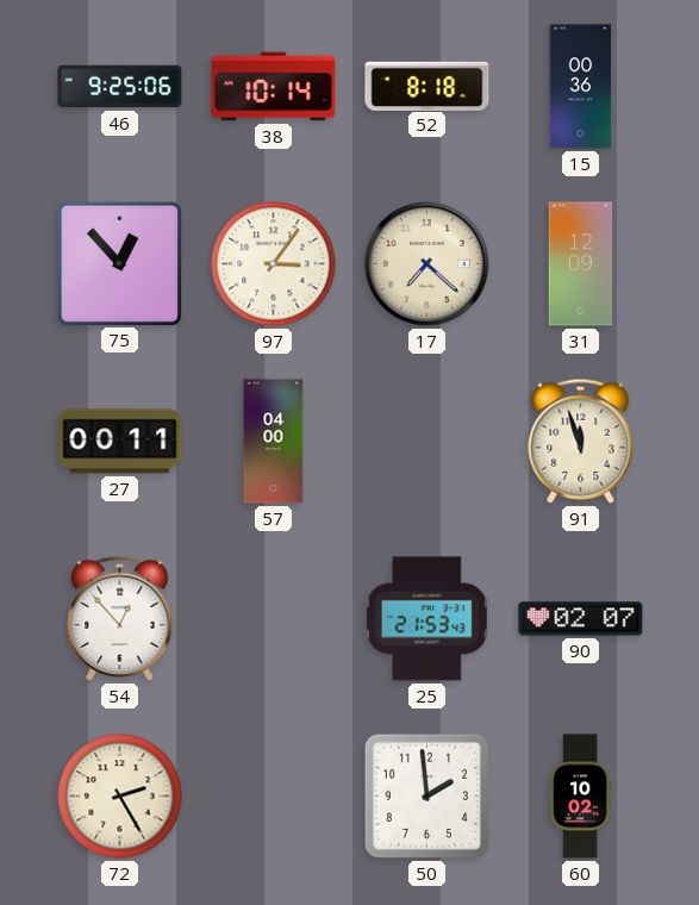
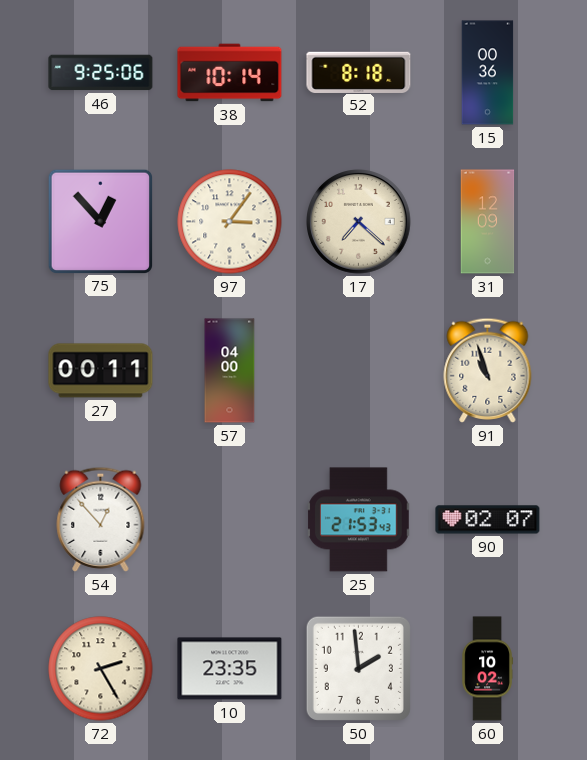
91: 11:57 -> 10:57
10: none -> 23:35
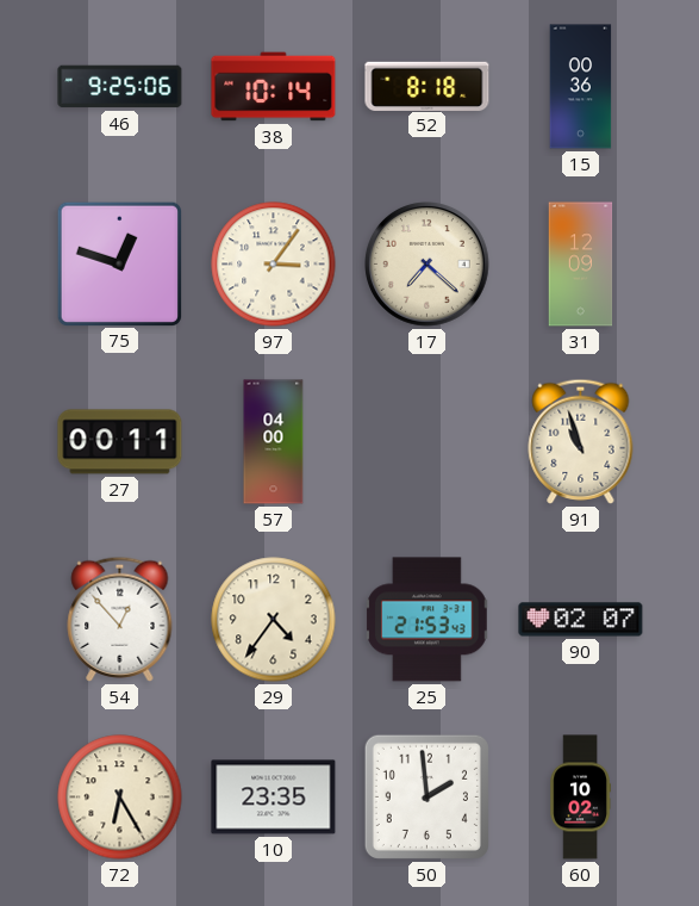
75: 12:53 -> 12:48
29: none -> 4:36
72: 2:25 -> 6:25
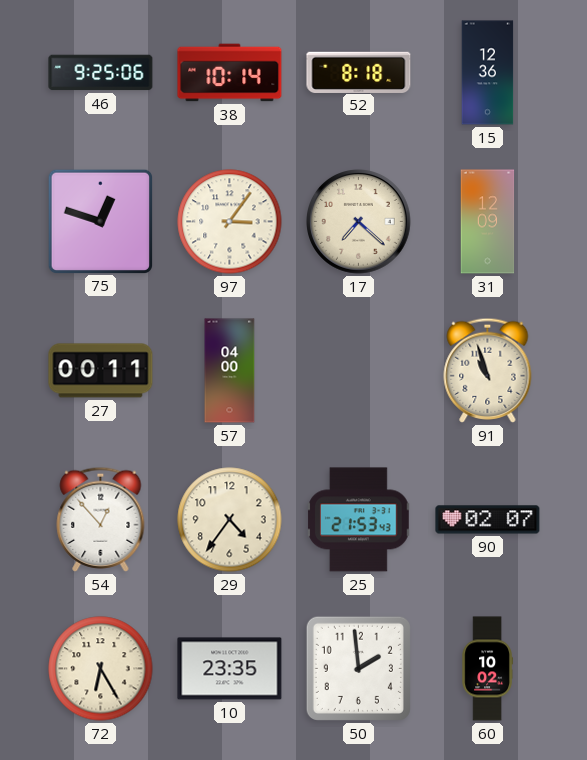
15: 00:36 -> 12:36
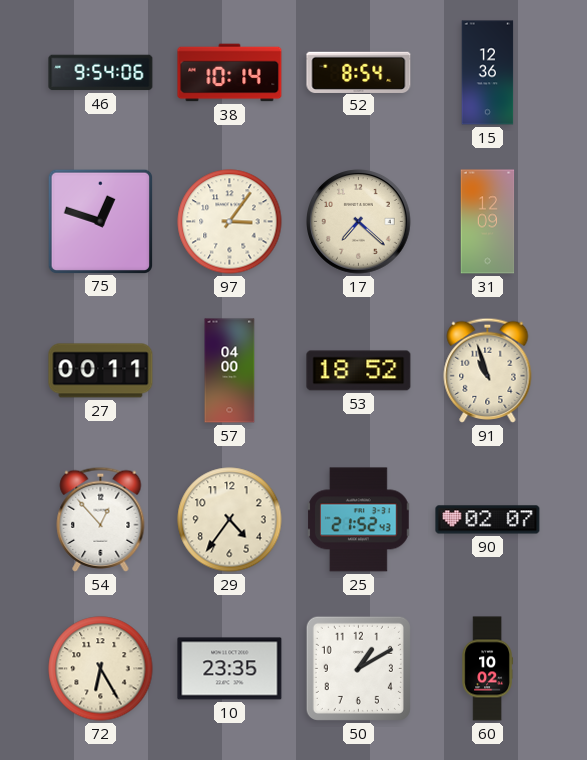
46: 9:25 -> 9:54
52: 8:18 -> 8:54
53: none -> 18:52
25: 21:53 -> 21:52
50: 1:59 -> 1:10
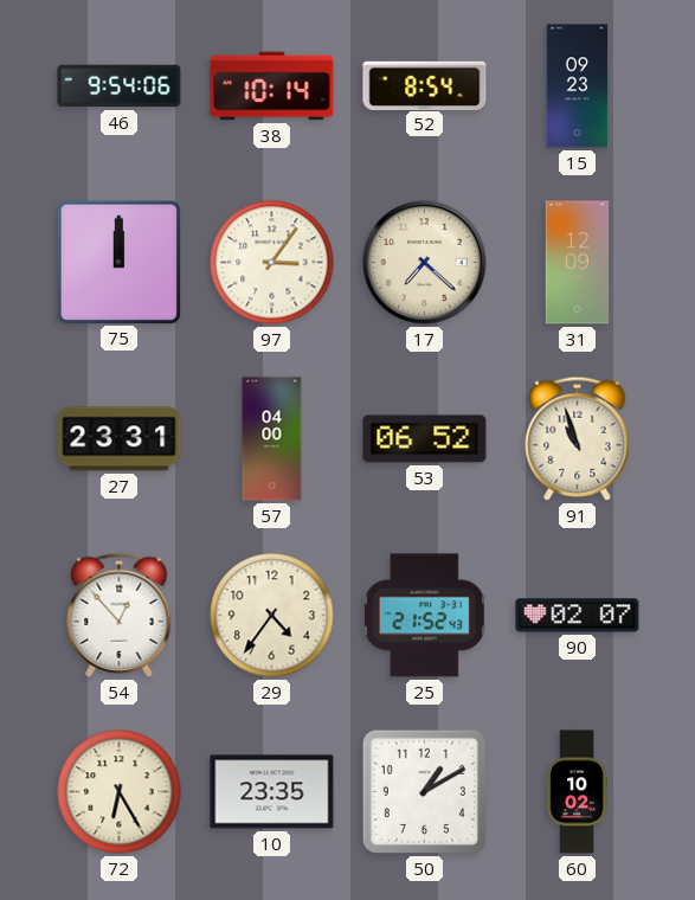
15: 12:36 -> 09:23
75: 12:48 -> 12:00
27: 00:11 -> 23:31
53: 18:52 -> 06:52
